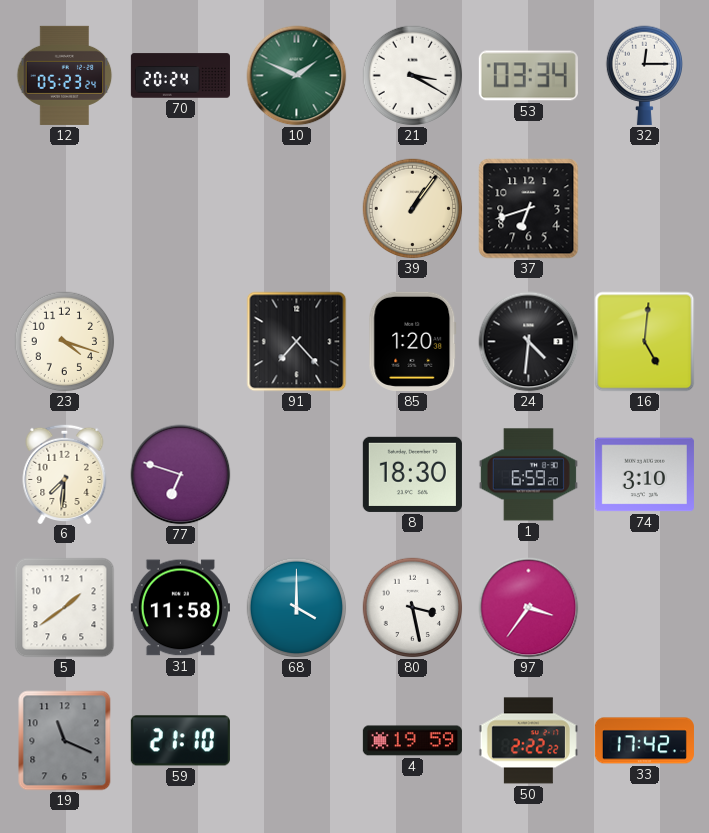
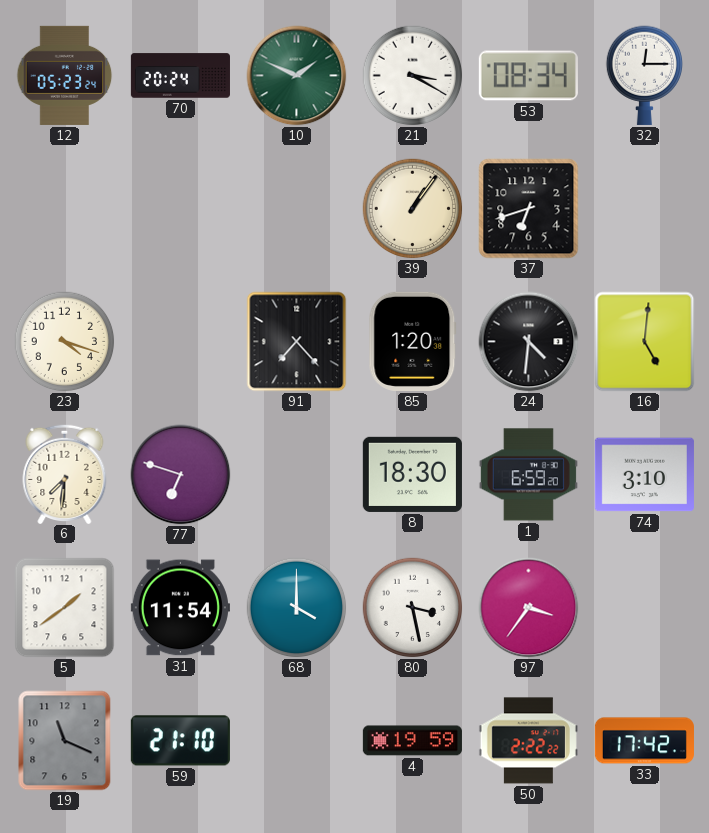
53: 03:34 -> 08:34
31: 11:58 -> 11:54
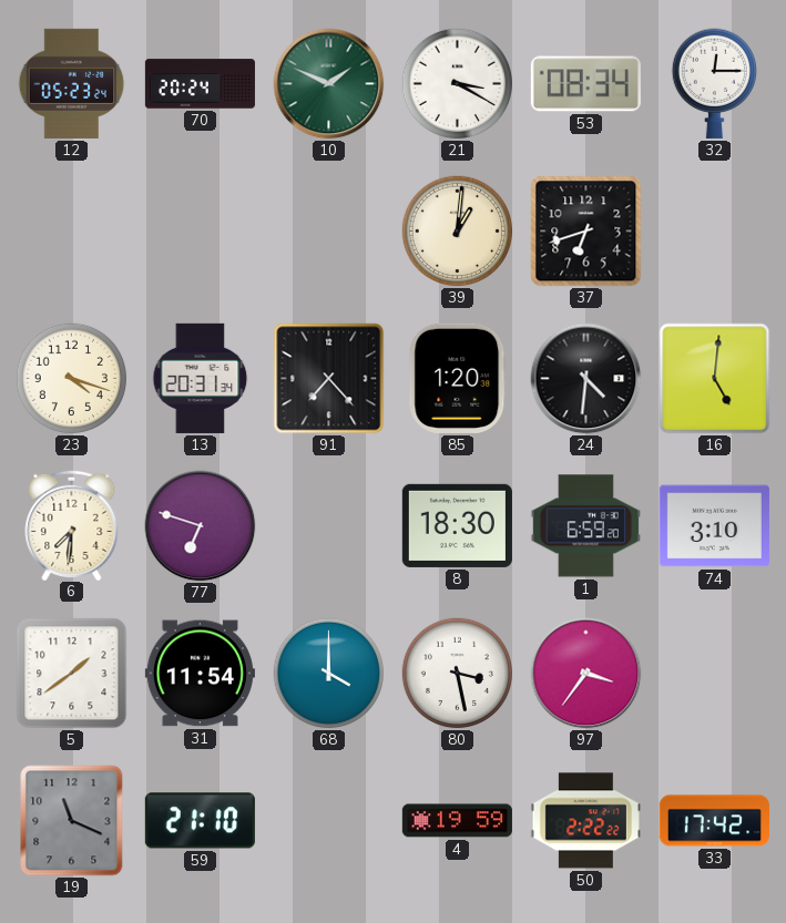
39: 1:06 -> 1:01
13: none -> 20:31
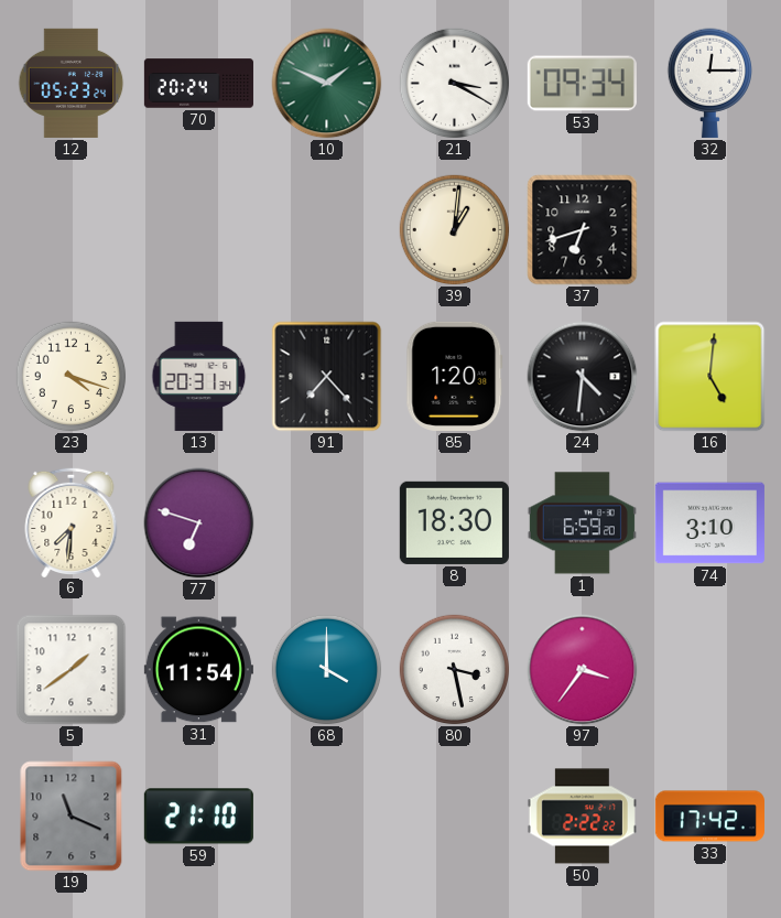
53: 08:34 -> 09:34
4: 19:59 -> none
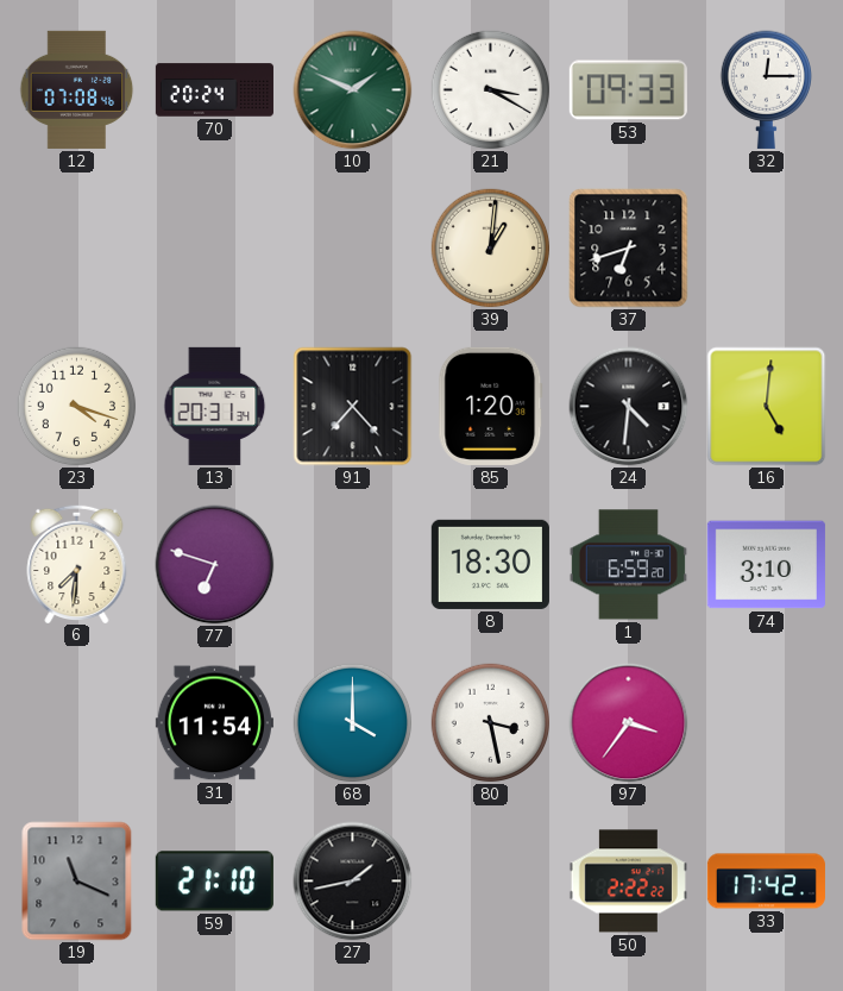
12: 05:23 -> 07:08
53: 09:34 -> 09:33
5: 1:39 -> none
27: none -> 1:43
